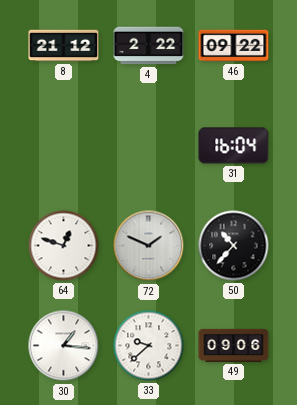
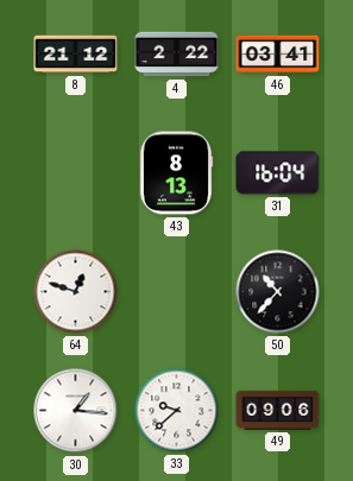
46: 09:22 -> 03:41
43: none -> 8:13
72: 1:49 -> none
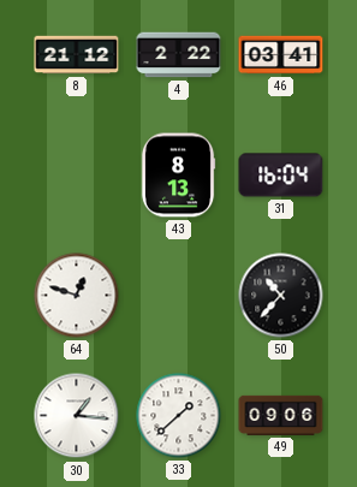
33: 9:38 -> 1:38
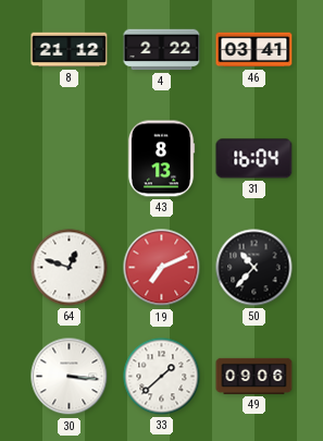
19: none -> 7:11
30: 1:16 -> 3:16
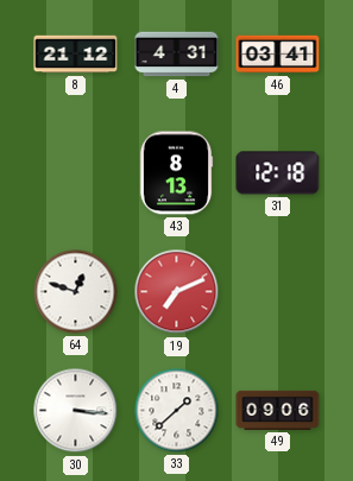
4: 2:22 -> 4:31
31: 16:04 -> 12:18
50: 10:37 -> none
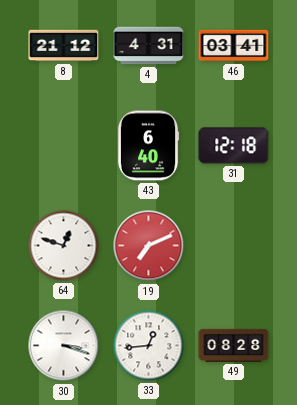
43: 8:13 -> 6:40
30: 3:16 -> 3:18
33: 1:38 -> 12:44
49: 09:06 -> 08:28
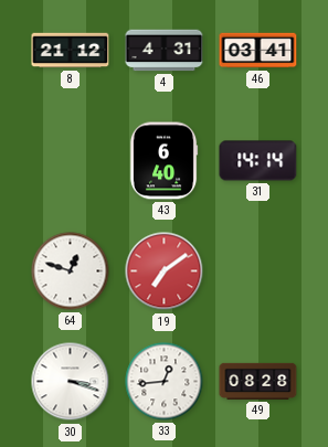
31: 12:18 -> 14:14
19: 7:11 -> 7:09
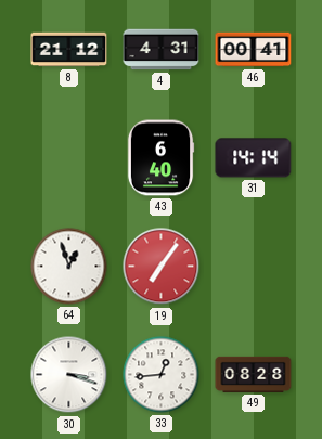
46: 03:41 -> 00:41
64: 12:48 -> 12:57
19: 7:09 -> 7:06
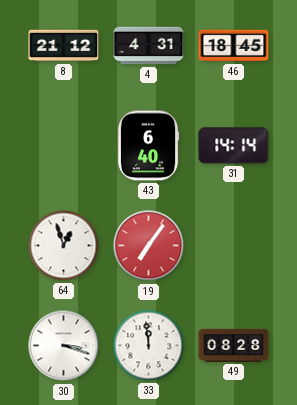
46: 00:41 -> 18:45
33: 12:44 -> 11:59
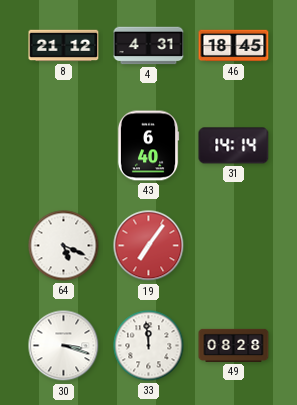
64: 12:57 -> 5:19
